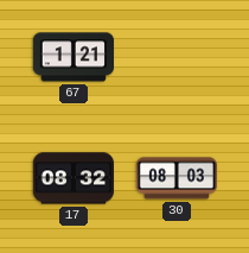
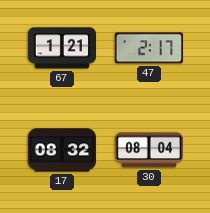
47: none -> 2:17
30: 08:03 -> 08:04
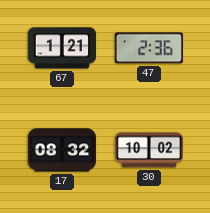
47: 2:17 -> 2:36
30: 08:04 -> 10:02
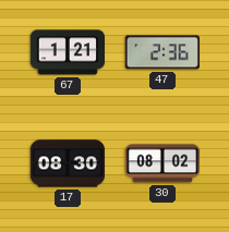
17: 08:32 -> 08:30
30: 10:02 -> 08:02
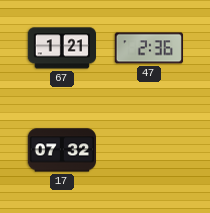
17: 08:30 -> 07:32
30: 08:02 -> none
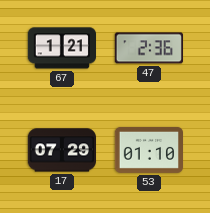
17: 07:32 -> 07:29
53: none -> 01:10
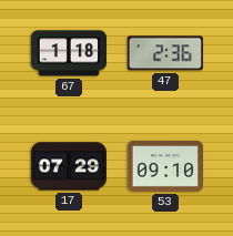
67: 1:21 -> 1:18
53: 01:10 -> 09:10
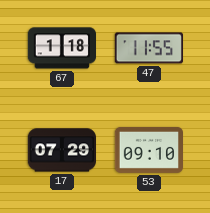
47: 2:36 -> 11:55
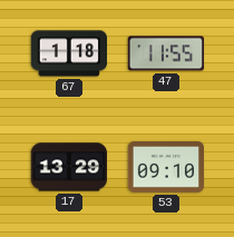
17: 07:29 -> 13:29
